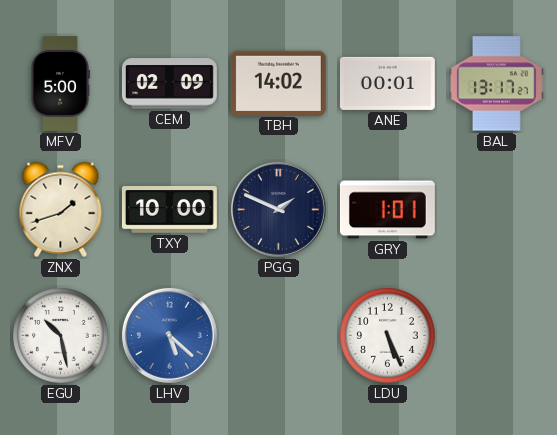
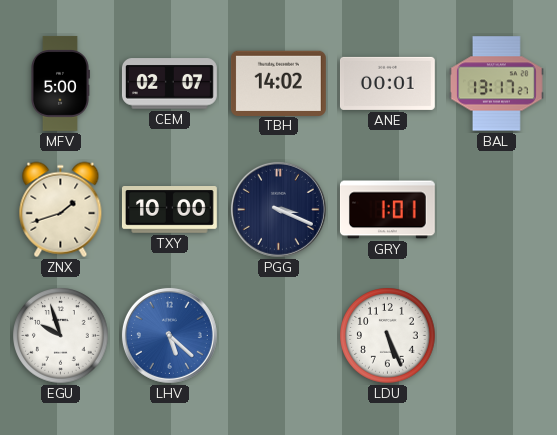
CEM: 02:09 -> 02:07
PGG: 1:49 -> 3:19
EGU: 10:28 -> 9:57
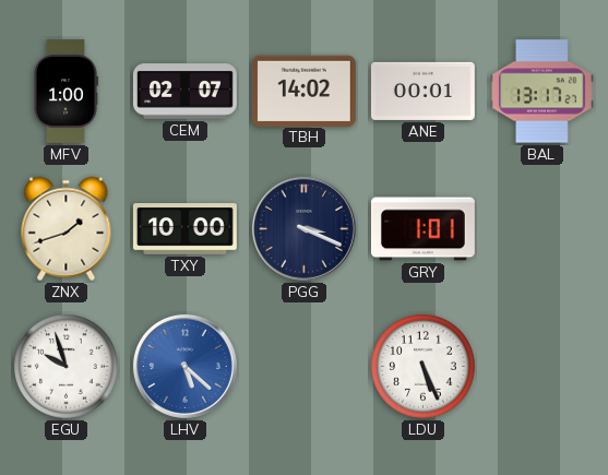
MFV: 5:00 -> 1:00
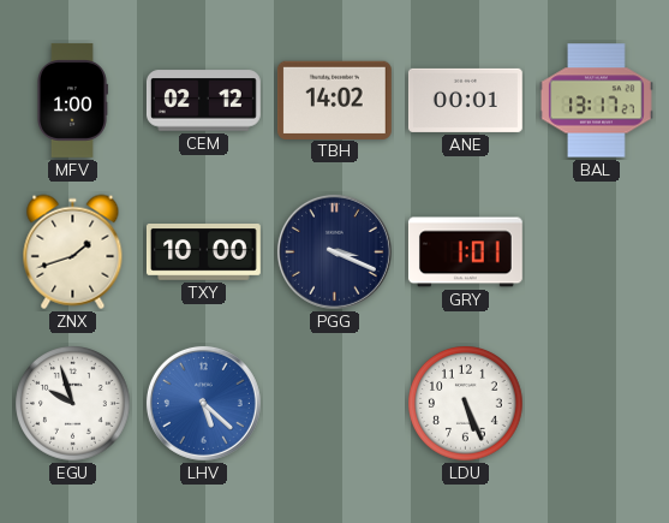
CEM: 02:07 -> 02:12
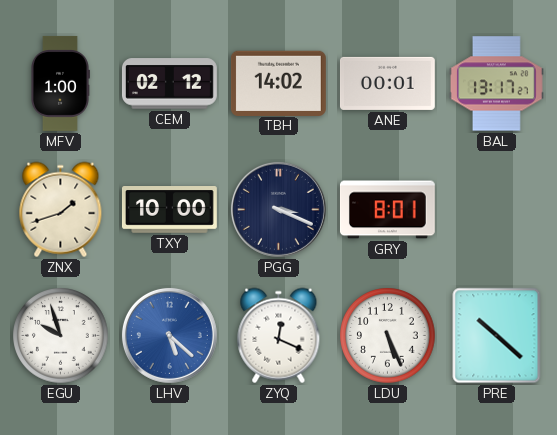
GRY: 1:01 -> 8:01
ZYQ: none -> 12:19
PRE: none -> 10:22
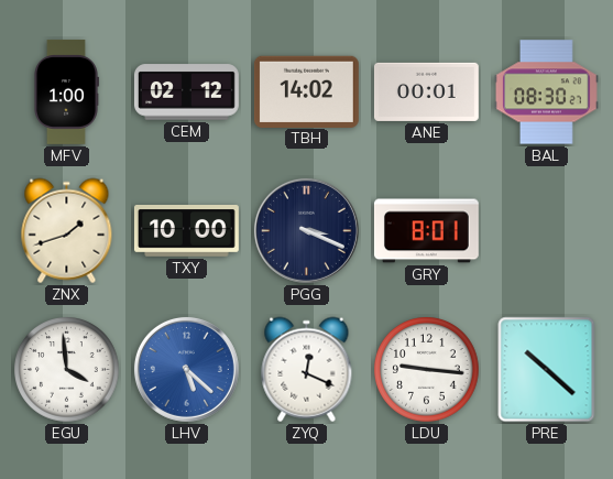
BAL: 13:17 -> 08:30
EGU: 9:57 -> 3:59
LDU: 5:26 -> 9:16
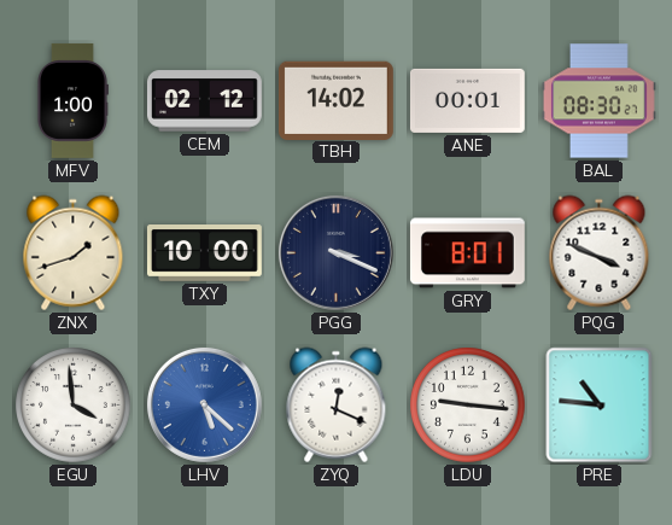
PQG: none -> 3:49
PRE: 10:22 -> 10:46
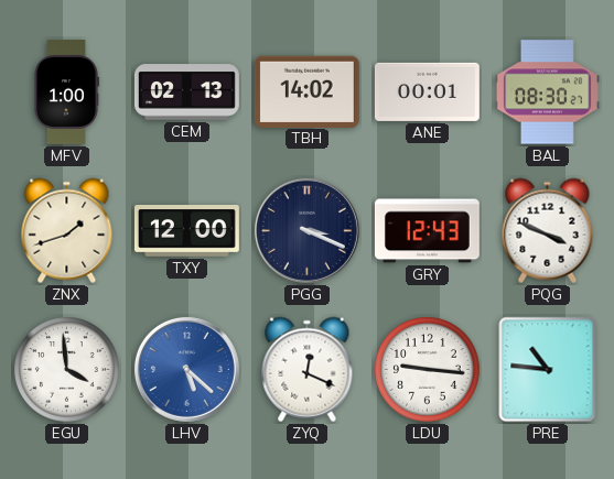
CEM: 02:12 -> 02:13
TXY: 10:00 -> 12:00
GRY: 8:01 -> 12:43
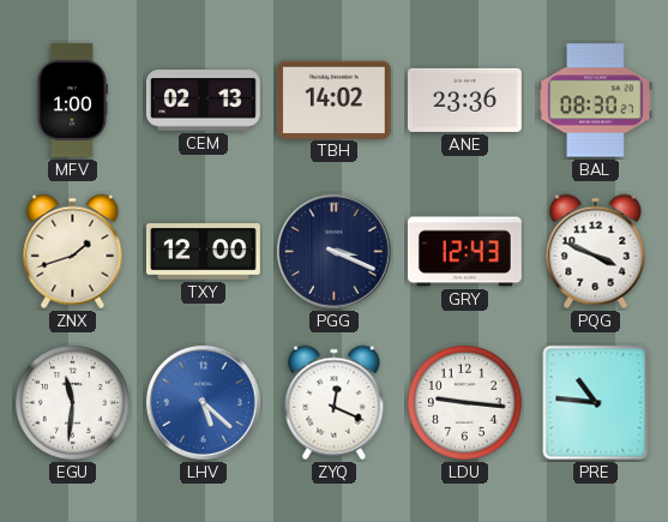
ANE: 00:01 -> 23:36
EGU: 3:59 -> 11:31
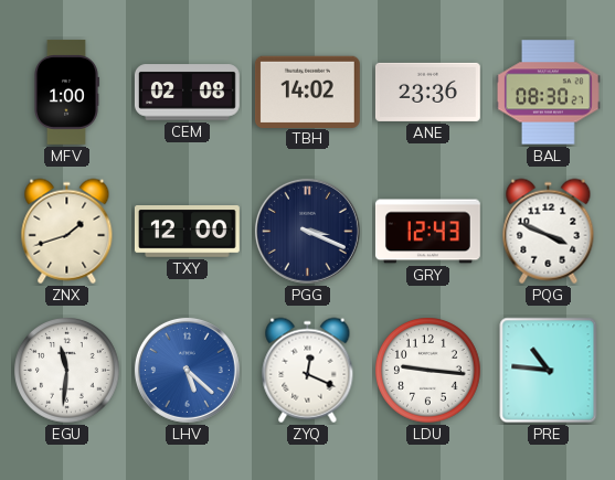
CEM: 02:13 -> 02:08
